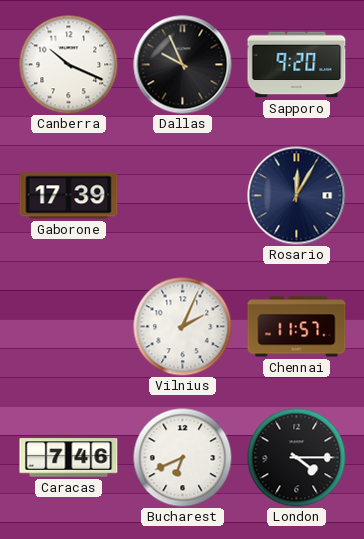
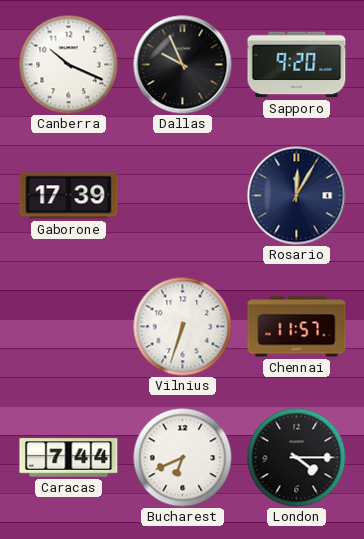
Vilnius: 2:04 -> 6:33
Caracas: 7:46 -> 7:44
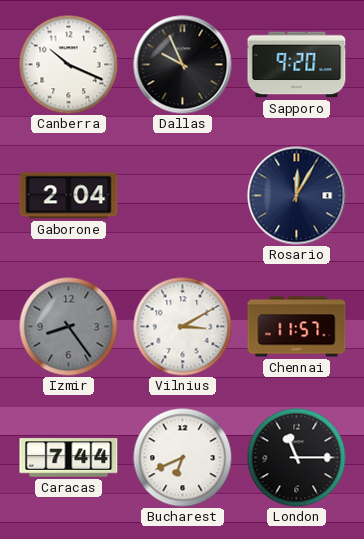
Gaborone: 17:39 -> 2:04
Izmir: none -> 8:24
Vilnius: 6:33 -> 3:10
London: 4:15 -> 11:15
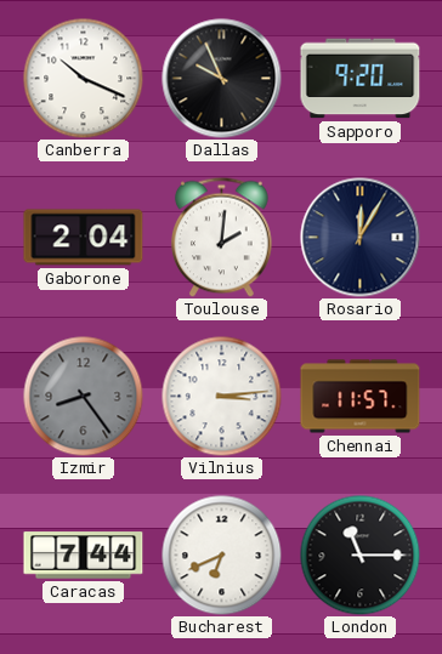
Toulouse: none -> 2:01
Vilnius: 3:10 -> 3:14
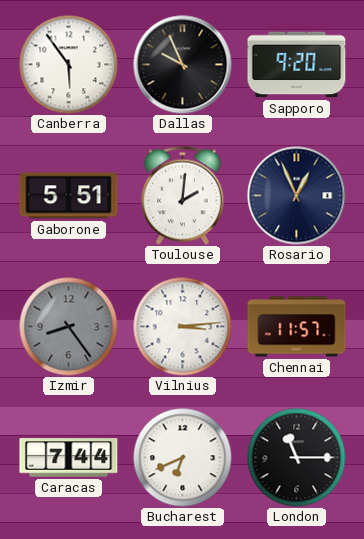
Canberra: 10:19 -> 5:54
Gaborone: 2:04 -> 5:51
Rosario: 12:05 -> 12:56
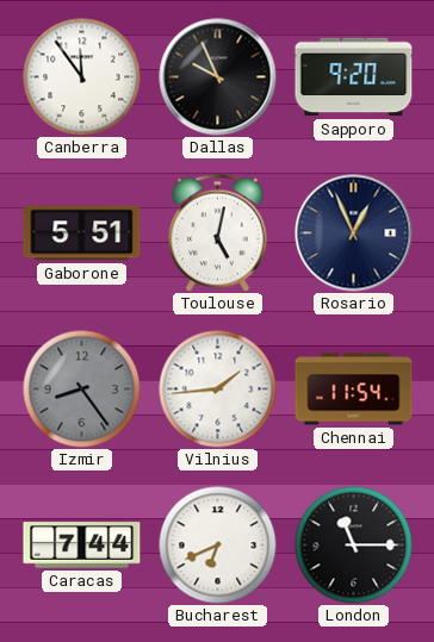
Canberra: 5:54 -> 11:54
Toulouse: 2:01 -> 5:02
Vilnius: 3:14 -> 1:44
Chennai: 11:57 -> 11:54
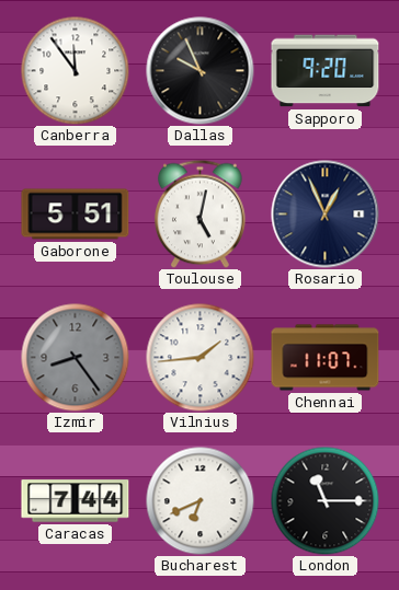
Chennai: 11:54 -> 11:07
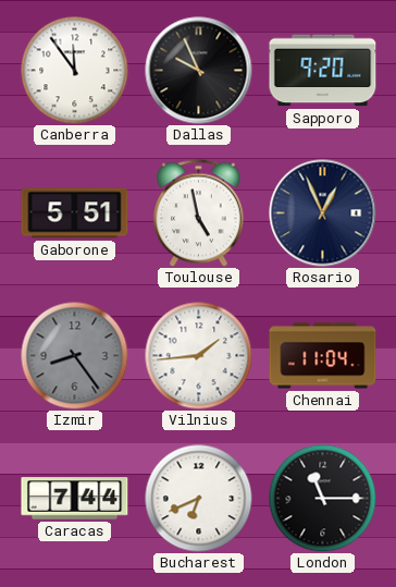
Toulouse: 5:02 -> 4:58
Chennai: 11:07 -> 11:04
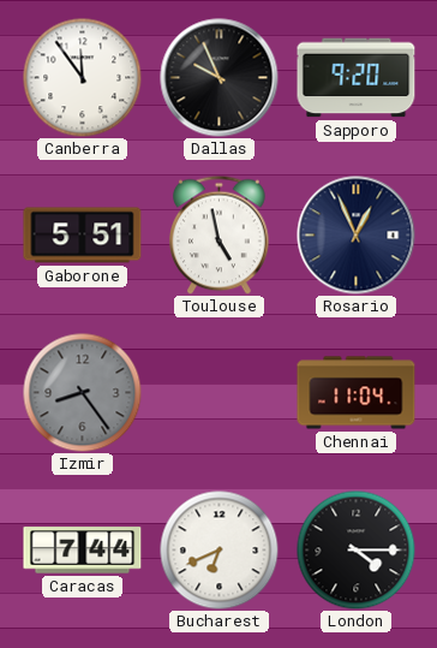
Vilnius: 1:44 -> none
London: 11:15 -> 4:15
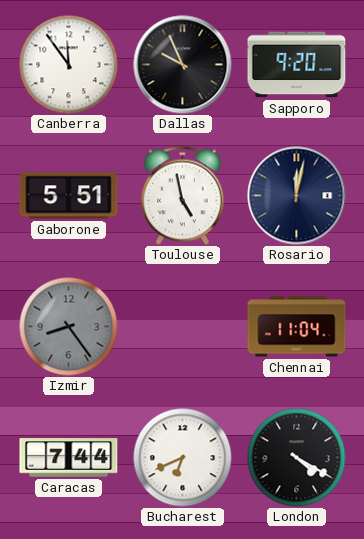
Rosario: 12:56 -> 12:02
London: 4:15 -> 4:20
